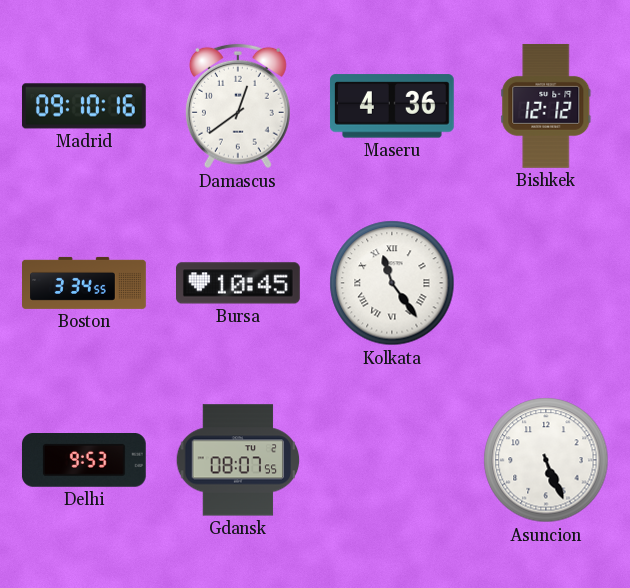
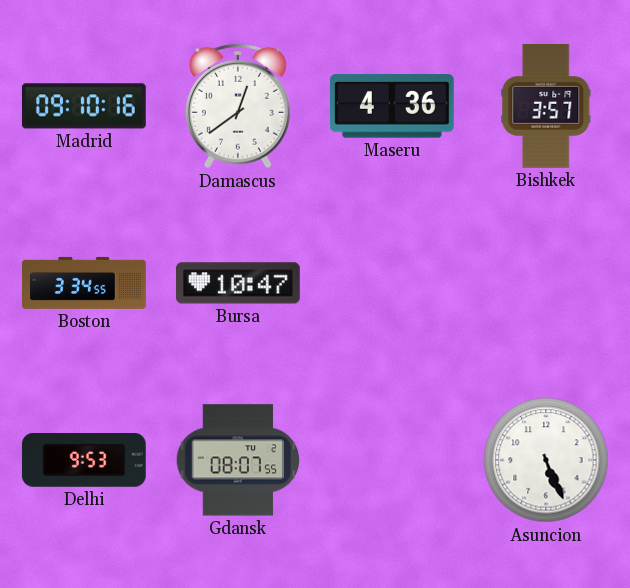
Bishkek: 12:12 -> 3:57
Bursa: 10:45 -> 10:47
Kolkata: 11:24 -> none
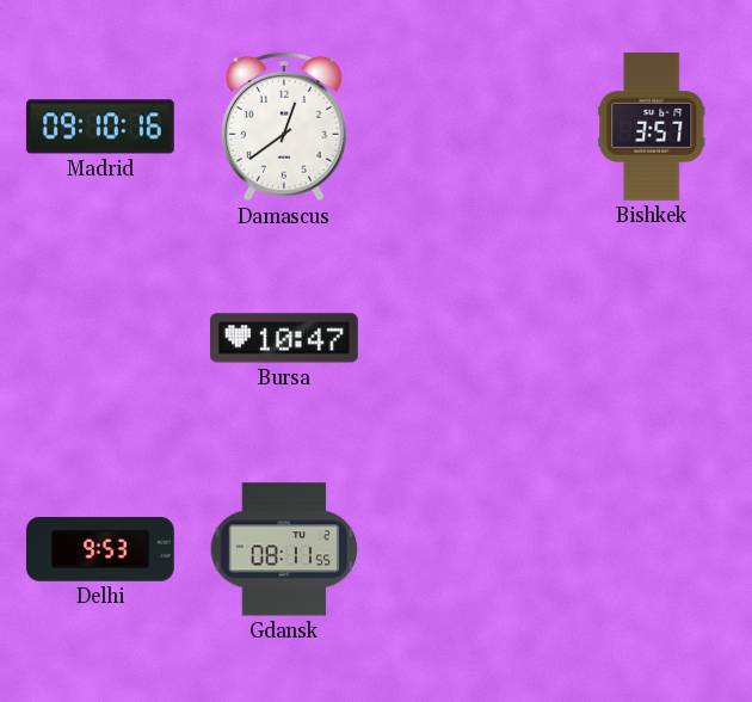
Maseru: 4:36 -> none
Boston: 3:34 -> none
Gdansk: 08:07 -> 08:11
Asuncion: 5:26 -> none
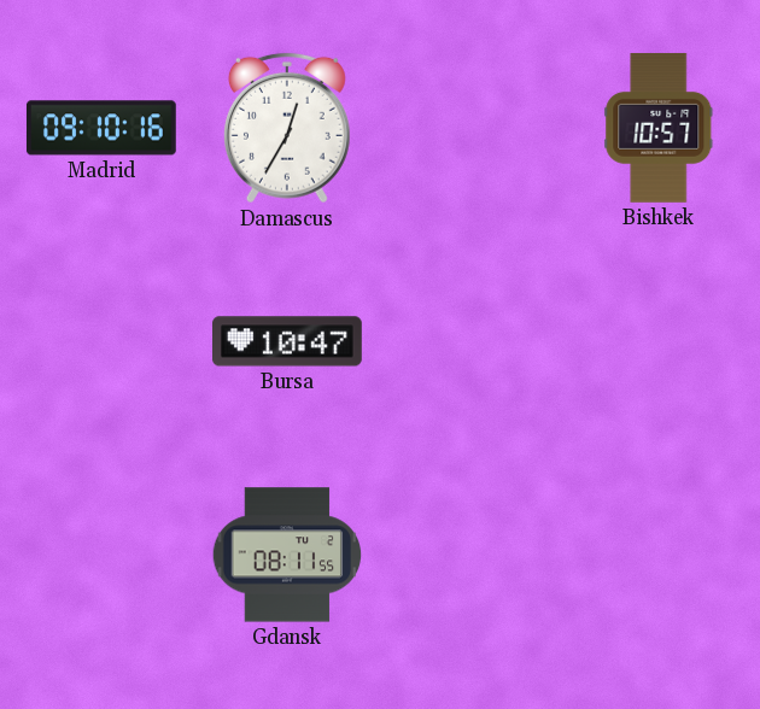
Damascus: 12:39 -> 12:35
Bishkek: 3:57 -> 10:57
Delhi: 9:53 -> none
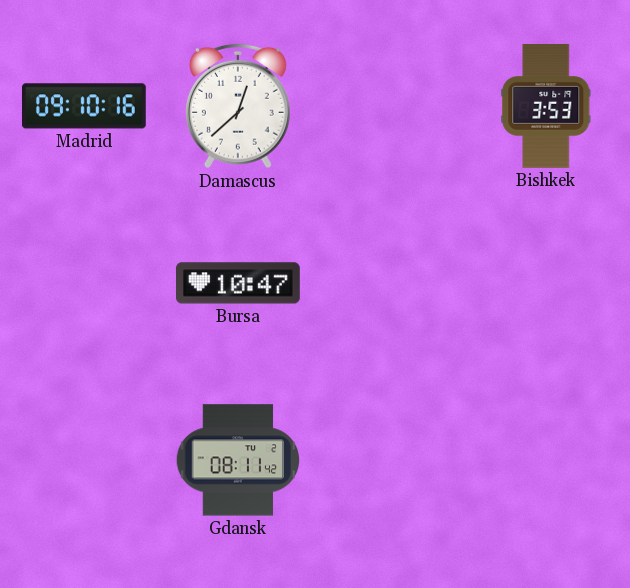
Damascus: 12:35 -> 12:38
Bishkek: 10:57 -> 3:53
Gdansk: 08:11:55 -> 08:11:42
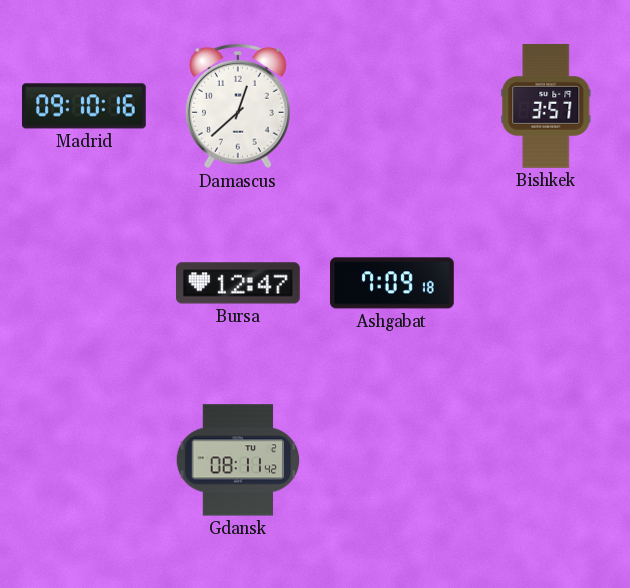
Bishkek: 3:53 -> 3:57
Bursa: 10:47 -> 12:47
Ashgabat: none -> 7:09
